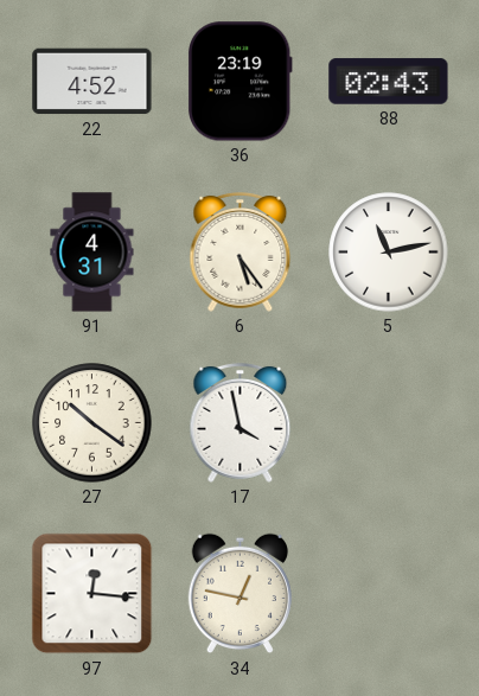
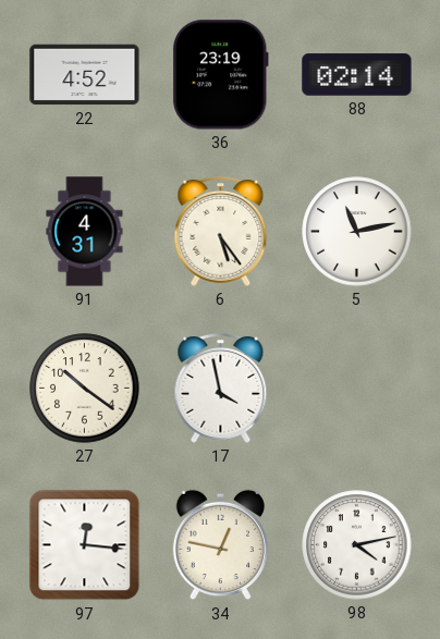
88: 02:43 -> 02:14
98: none -> 4:13
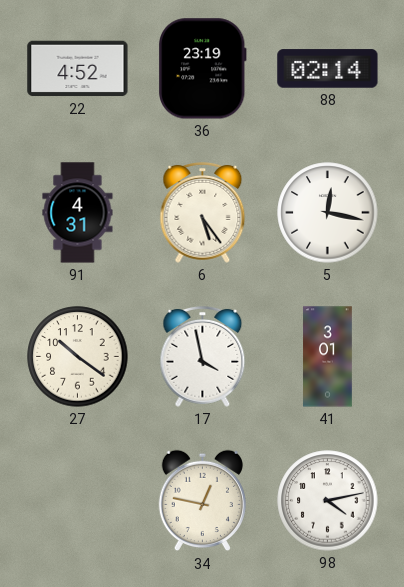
5: 11:13 -> 12:17
41: none -> 3:01
97: 12:16 -> none
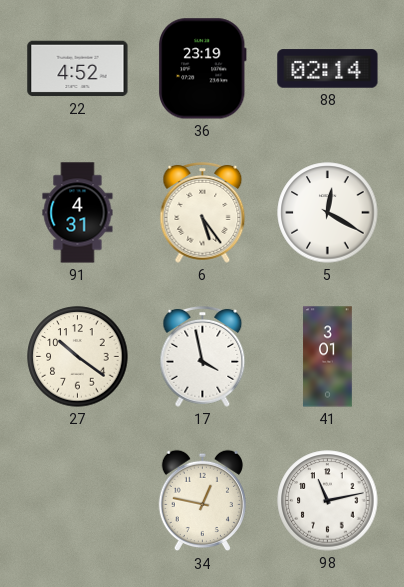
5: 12:17 -> 12:20
98: 4:13 -> 11:13
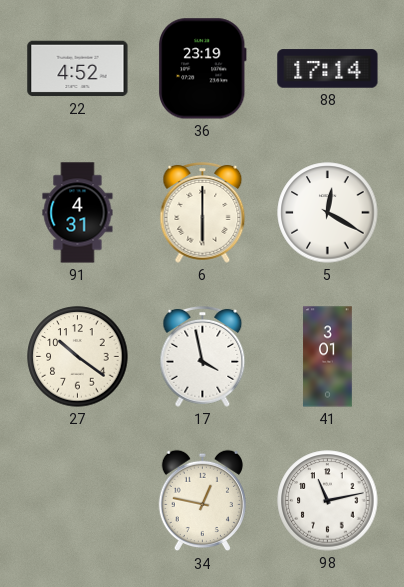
88: 02:14 -> 17:14
6: 5:24 -> 6:00
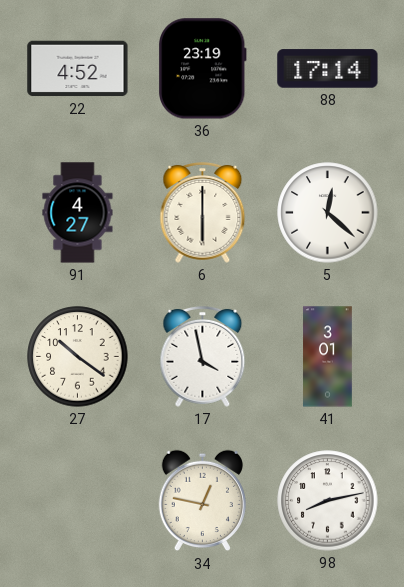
91: 4:31 -> 4:27
5: 12:20 -> 12:22
98: 11:13 -> 8:13
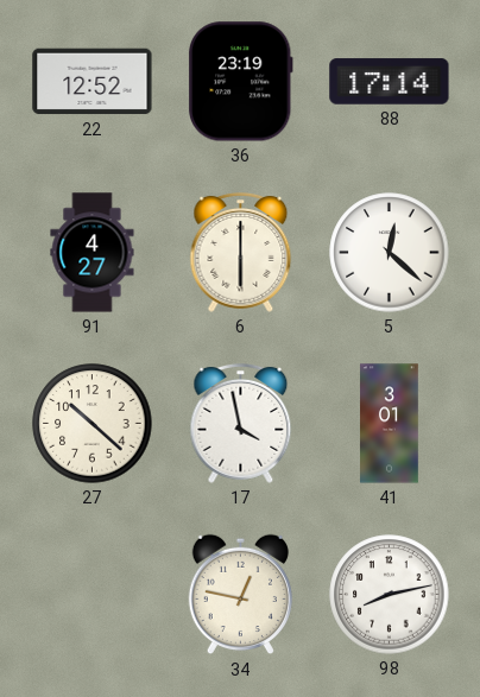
22: 4:52 -> 12:52
27: 10:21 -> 10:22
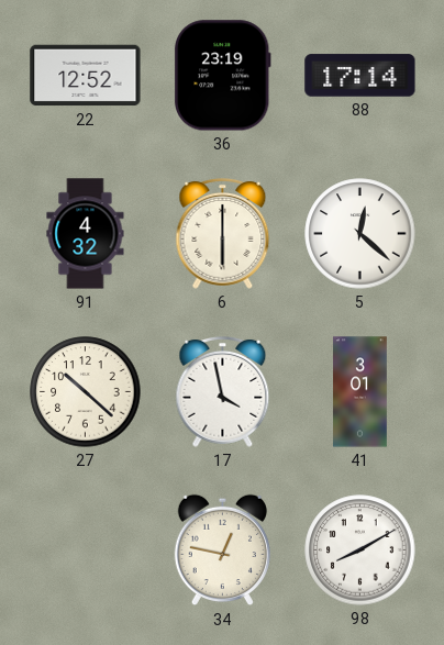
91: 4:27 -> 4:32
98: 8:13 -> 8:10
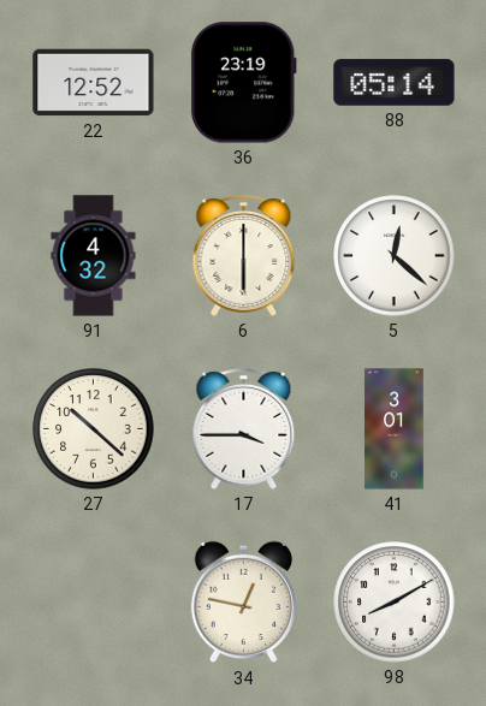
88: 17:14 -> 05:14
17: 3:58 -> 3:45
